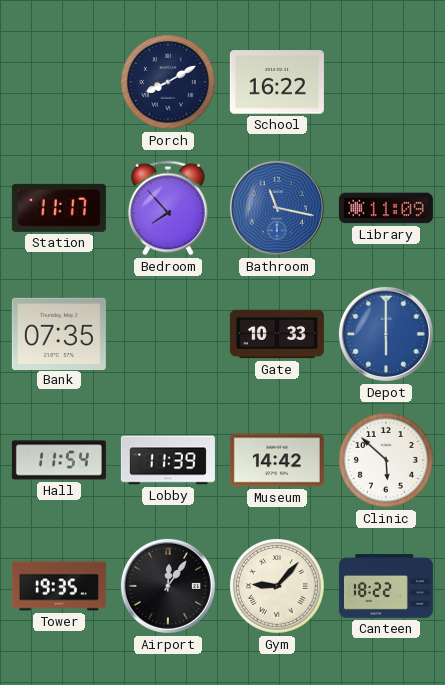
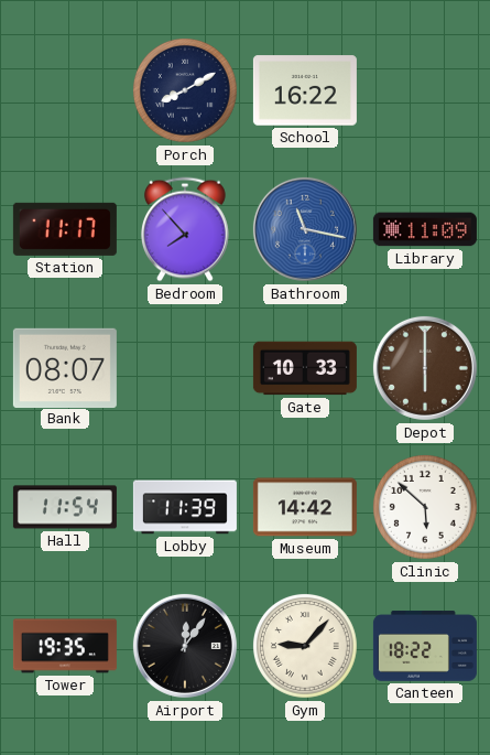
Bank: 07:35 -> 08:07
Depot dial: blue -> brown
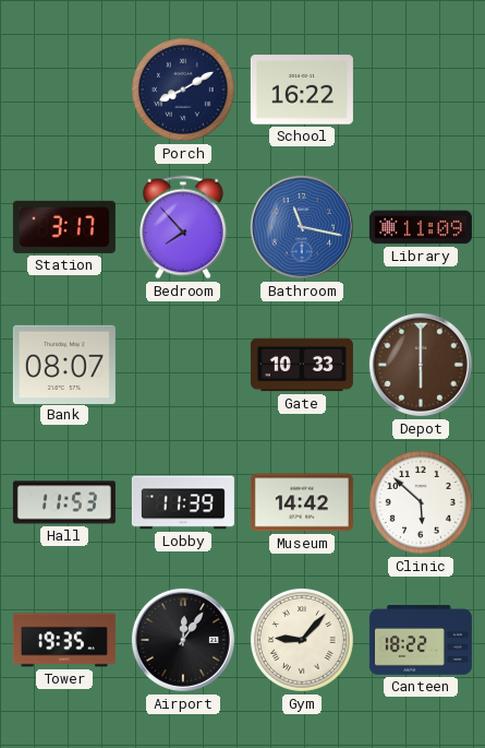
Station: 11:17 -> 3:17
Hall: 11:54 -> 11:53
